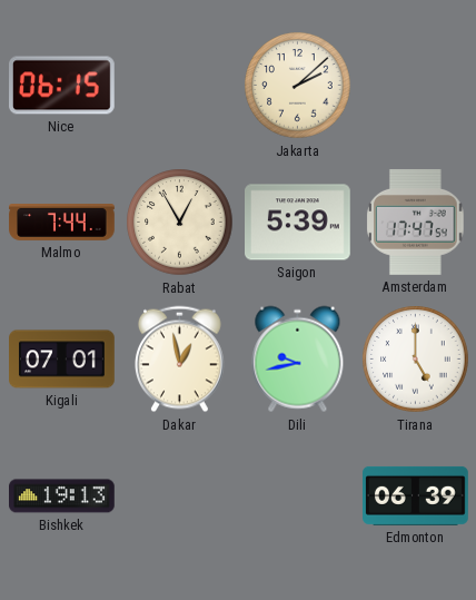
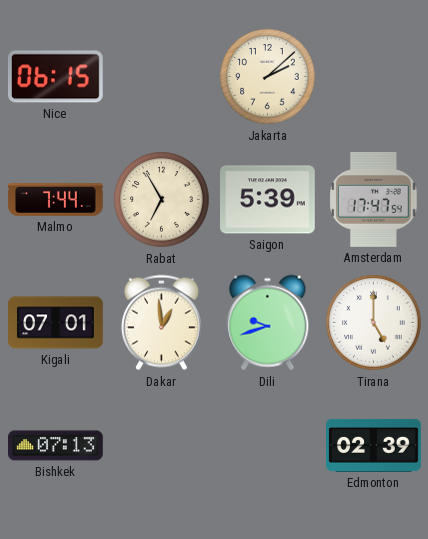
Rabat: 12:55 -> 6:55
Dakar: 12:58 -> 12:59
Dili: 9:43 -> 9:42
Bishkek: 19:13 -> 07:13
Edmonton: 06:39 -> 02:39
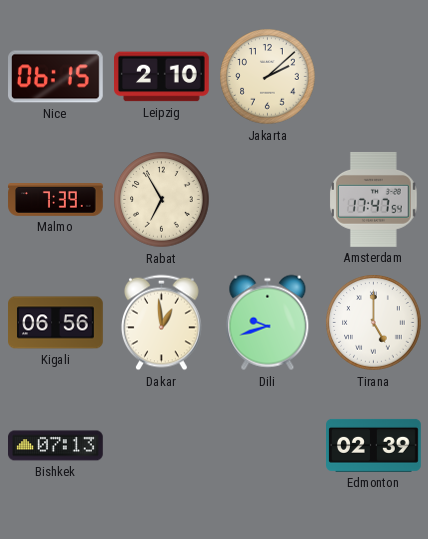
Leipzig: none -> 2:10
Malmo: 7:44 -> 7:39
Saigon: 5:39 -> none
Kigali: 07:01 -> 06:56
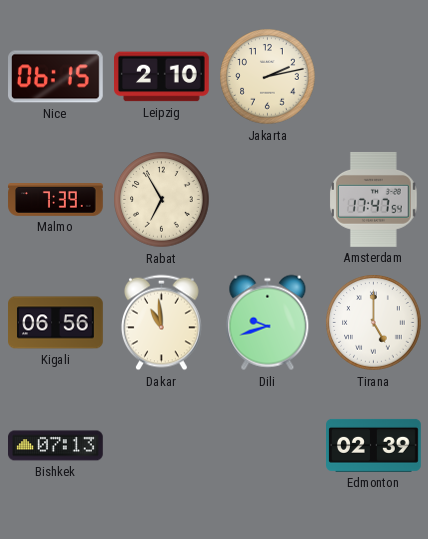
Jakarta: 2:08 -> 2:13
Dakar: 12:59 -> 10:59
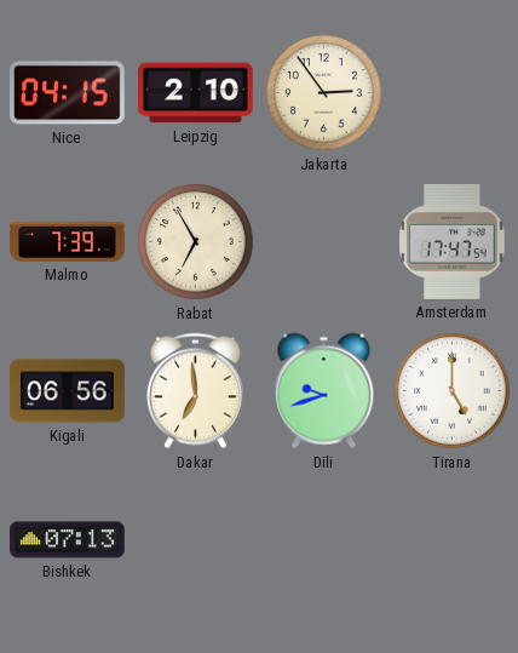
Nice: 06:15 -> 04:15
Jakarta: 2:13 -> 2:54
Dakar: 10:59 -> 6:59
Edmonton: 02:39 -> none
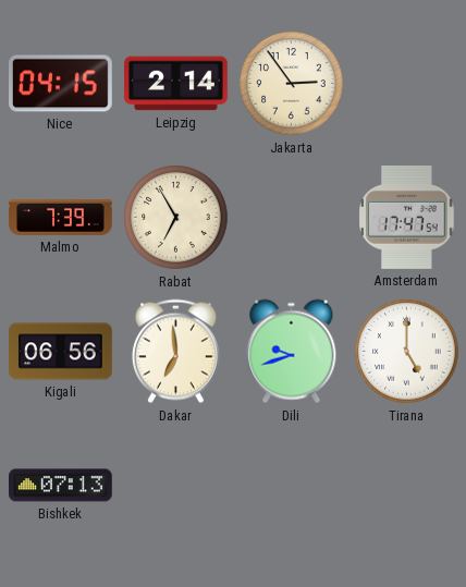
Leipzig: 2:10 -> 2:14
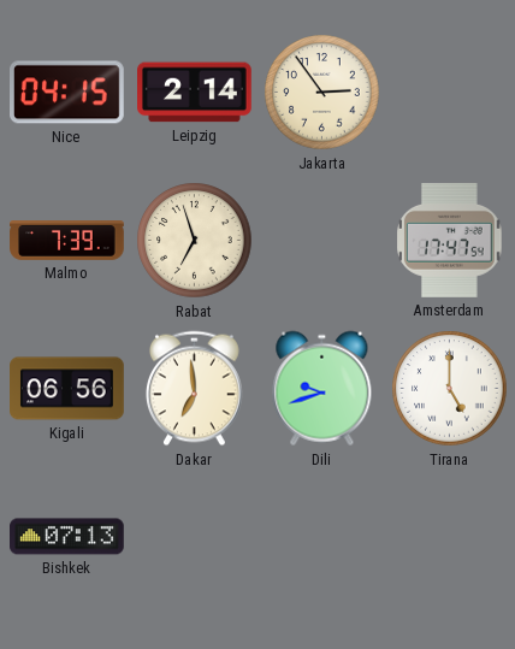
Rabat: 6:55 -> 6:57
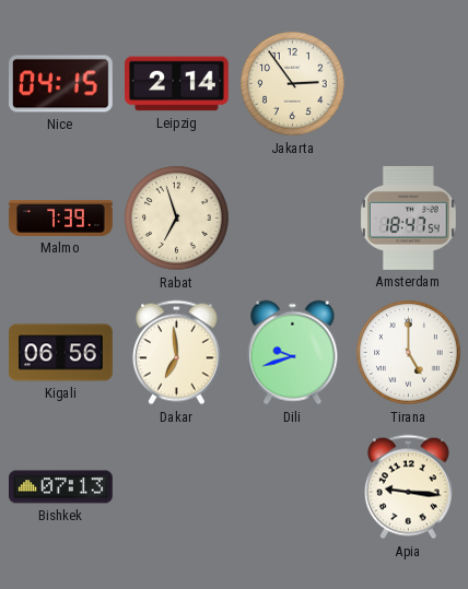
Amsterdam: 17:47 -> 18:47
Apia: none -> 9:16
